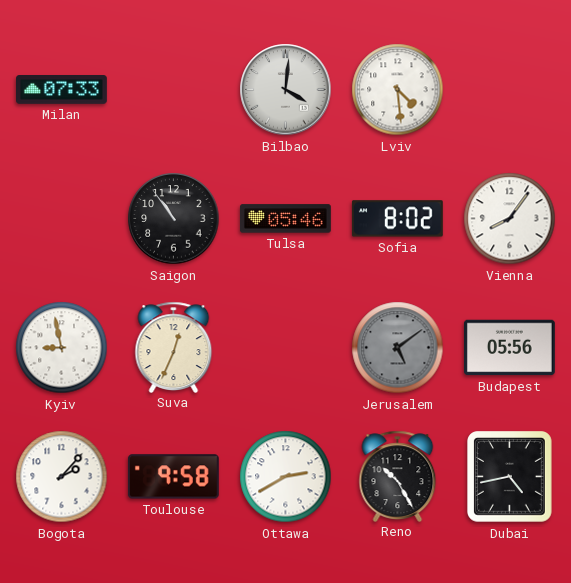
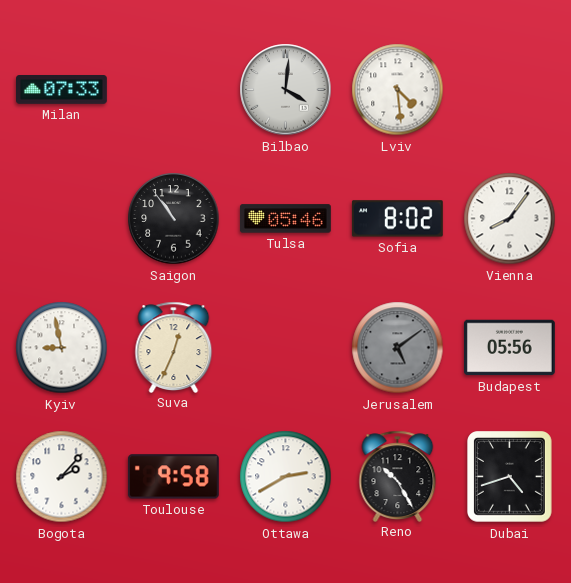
Dubai: 4:43 -> 4:42
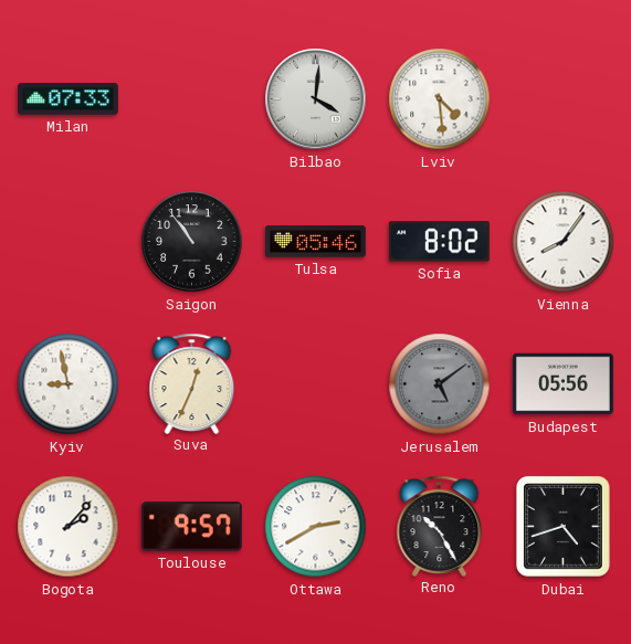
Toulouse: 9:58 -> 9:57
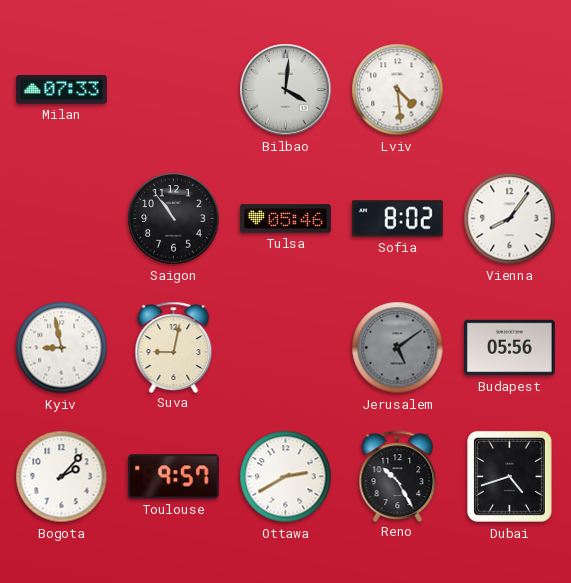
Suva: 12:34 -> 9:02
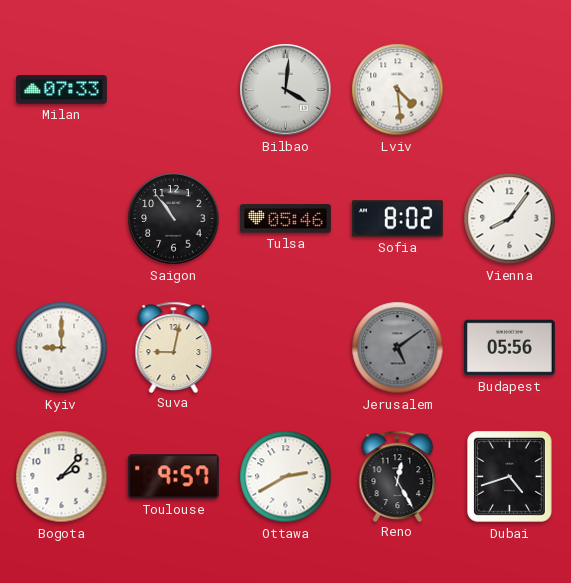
Kyiv: 8:58 -> 9:00
Reno: 10:25 -> 12:25
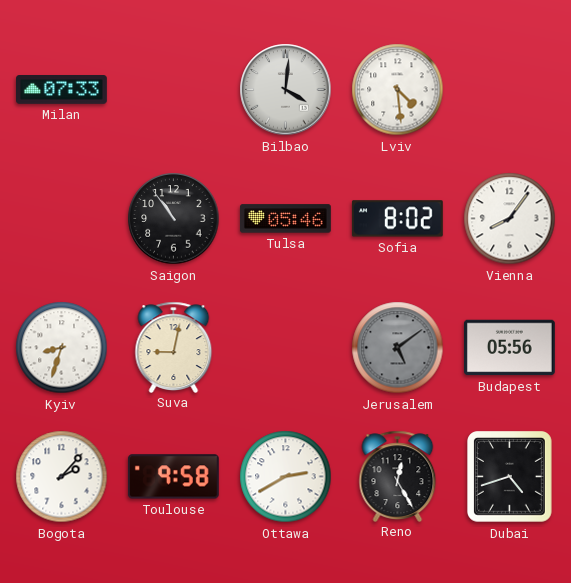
Kyiv: 9:00 -> 8:33
Toulouse: 9:57 -> 9:58
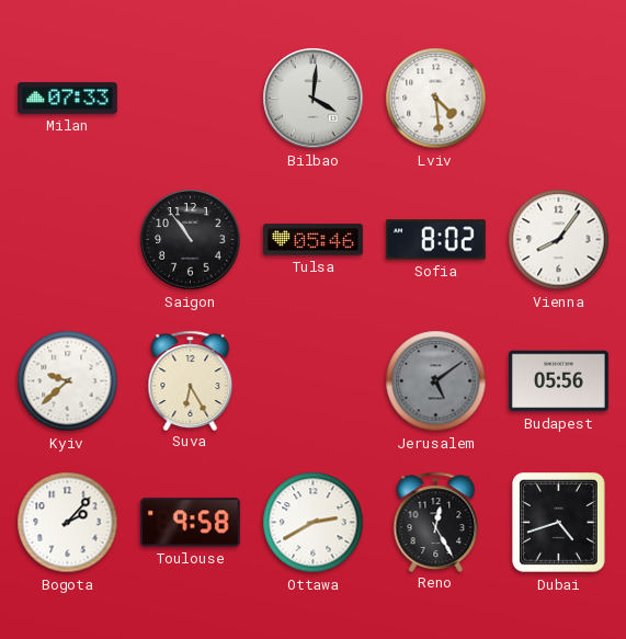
Kyiv: 8:33 -> 9:38
Suva: 9:02 -> 6:25
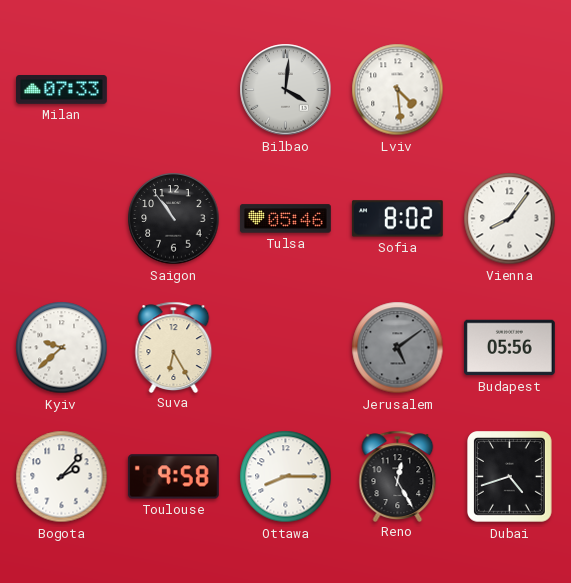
Ottawa: 2:40 -> 8:15
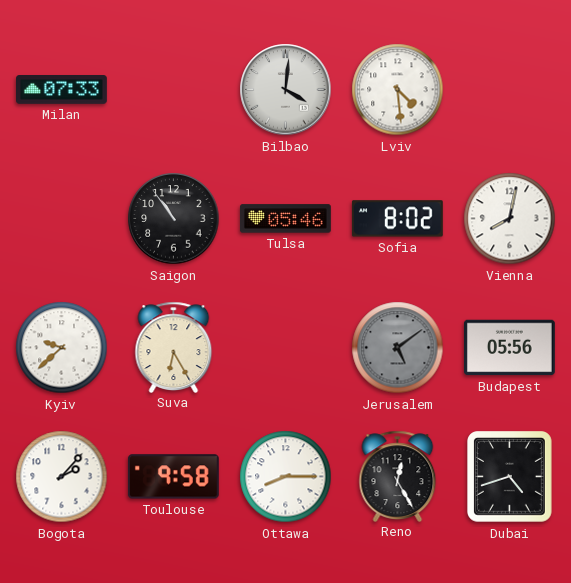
Vienna: 8:06 -> 8:02
